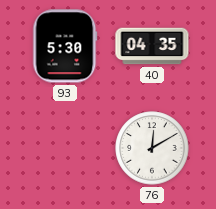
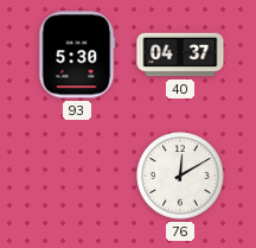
40: 04:35 -> 04:37
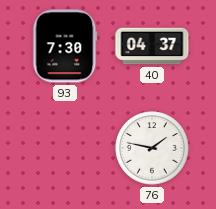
93: 5:30 -> 7:30
76: 12:10 -> 1:47
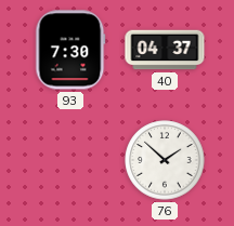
76: 1:47 -> 1:52
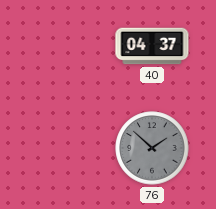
93: 7:30 -> none
76 dial: white -> grey
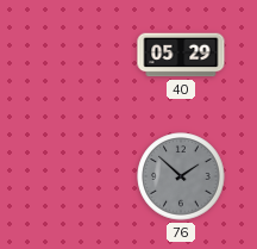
40: 04:37 -> 05:29
